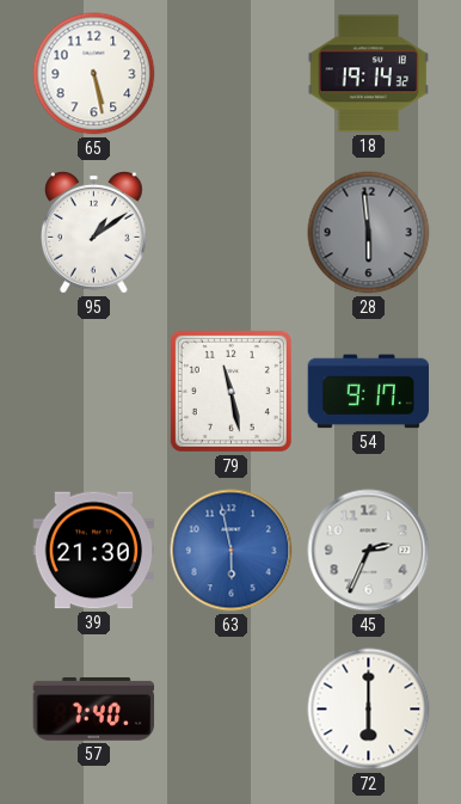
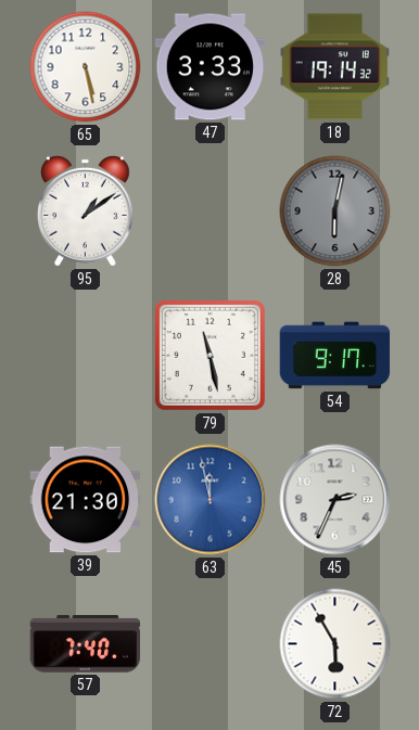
47: none -> 3:33
28: 5:59 -> 6:02
63: 5:58 -> 11:58
72: 6:00 -> 5:55
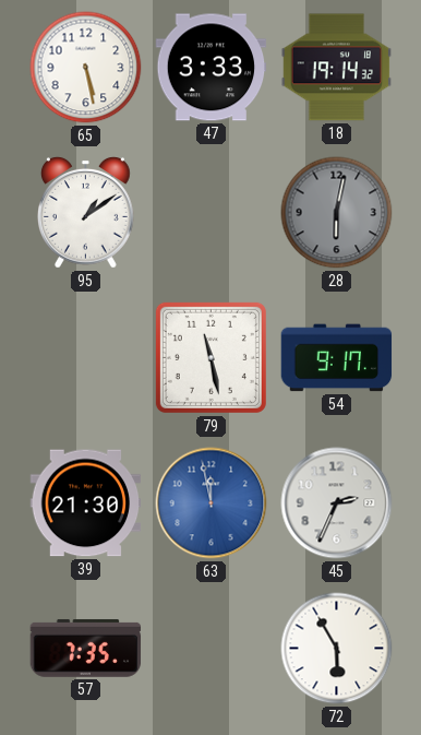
57: 7:40 -> 7:35
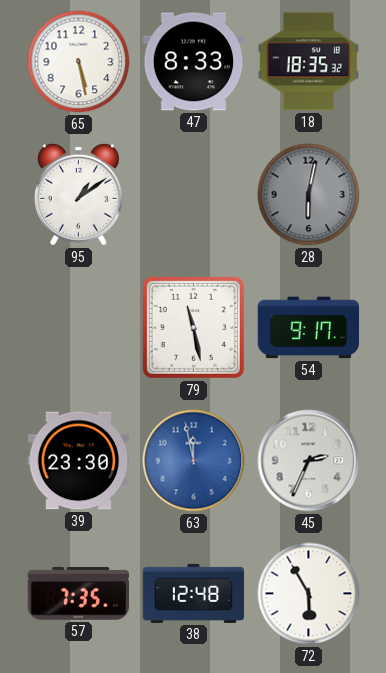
47: 3:33 -> 8:33
18: 19:14 -> 18:35
39: 21:30 -> 23:30
38: none -> 12:48
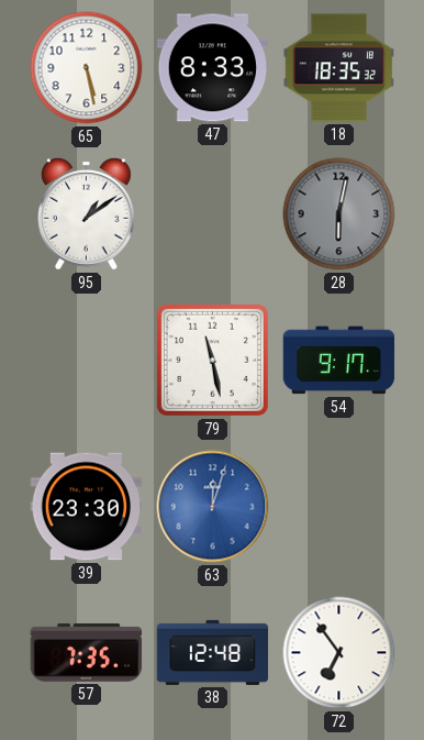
63: 11:58 -> 12:03
45: 2:34 -> none
72: 5:55 -> 6:54
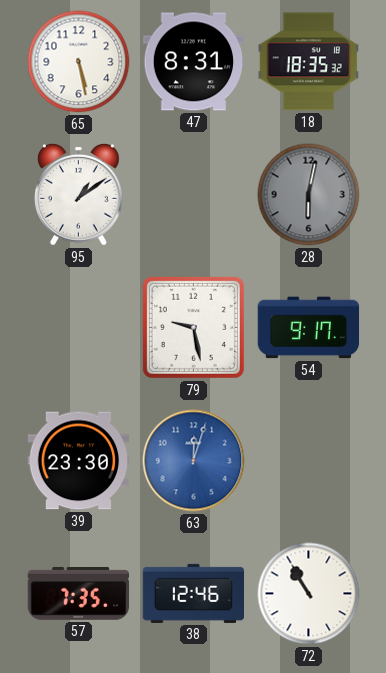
47: 8:33 -> 8:31
79: 11:28 -> 9:28
38: 12:48 -> 12:46
72: 6:54 -> 10:55
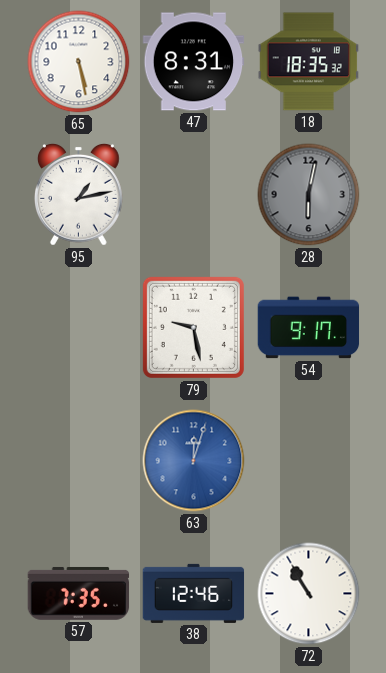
95: 1:09 -> 1:13
39: 23:30 -> none
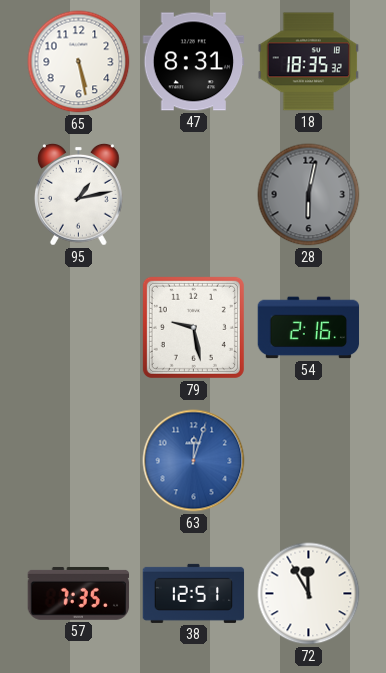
54: 9:17 -> 2:16
38: 12:46 -> 12:51
72: 10:55 -> 11:55
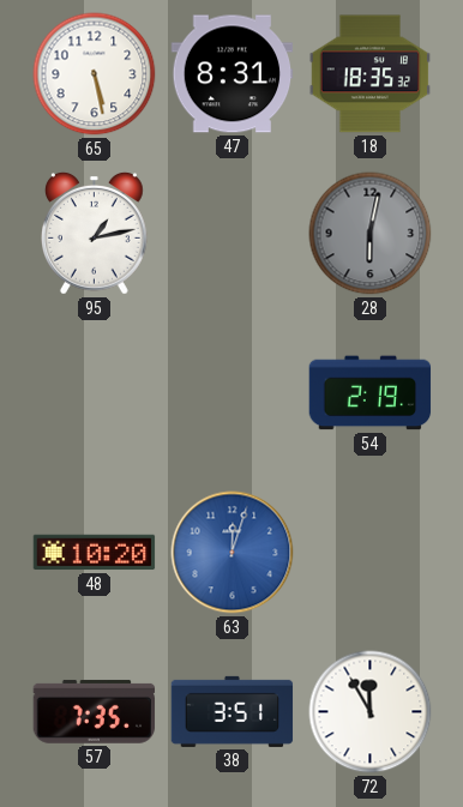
79: 9:28 -> none
54: 2:16 -> 2:19
48: none -> 10:20
38: 12:51 -> 3:51
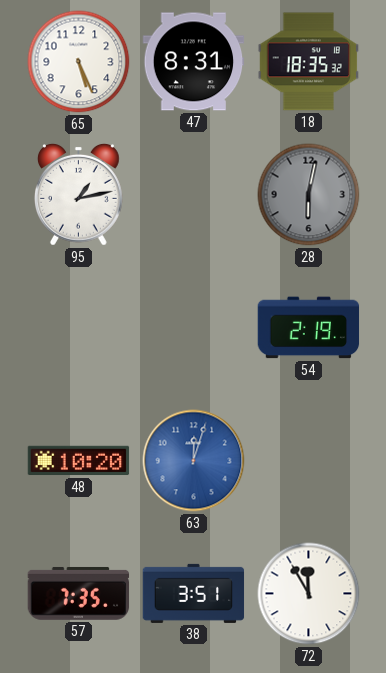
65: 5:28 -> 5:26
